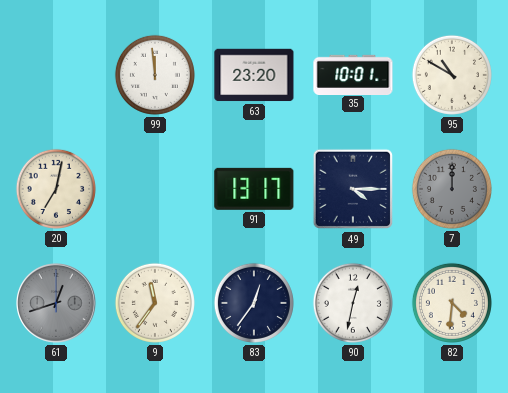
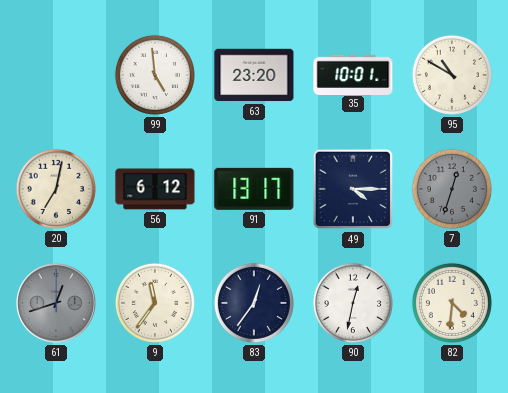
99: 11:59 -> 4:59
56: none -> 6:12
7: 12:00 -> 12:33
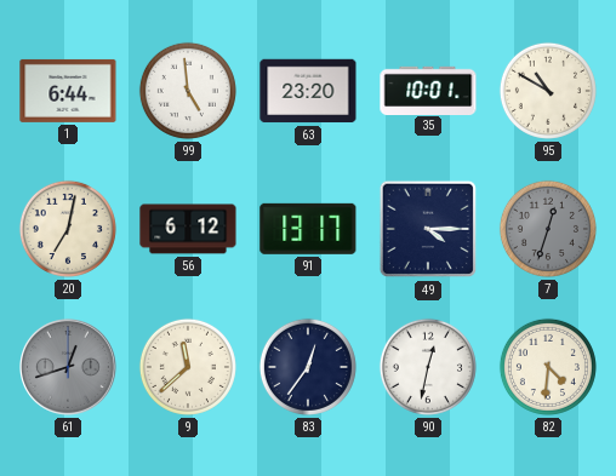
1: none -> 6:44
9: 11:36 -> 11:38
